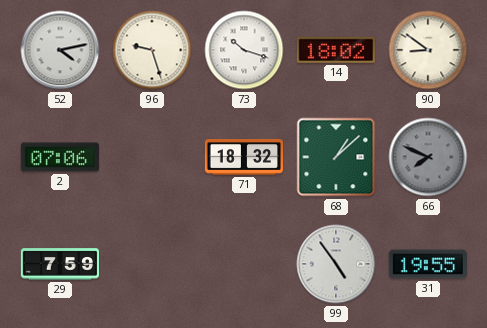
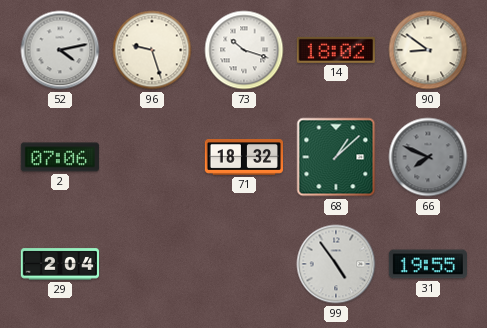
29: 7:59 -> 2:04
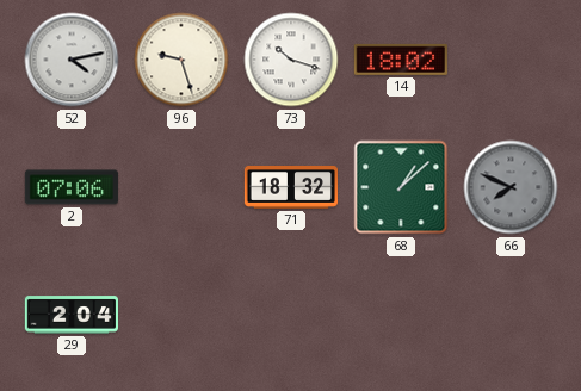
90: 8:51 -> none
99: 4:54 -> none
31: 19:55 -> none
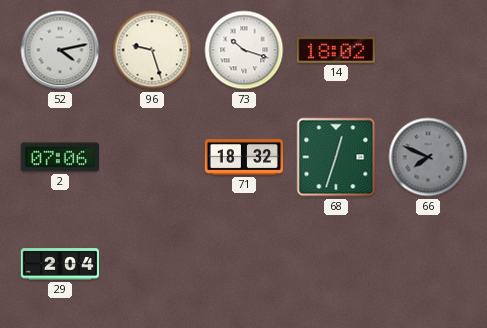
68: 1:08 -> 12:33
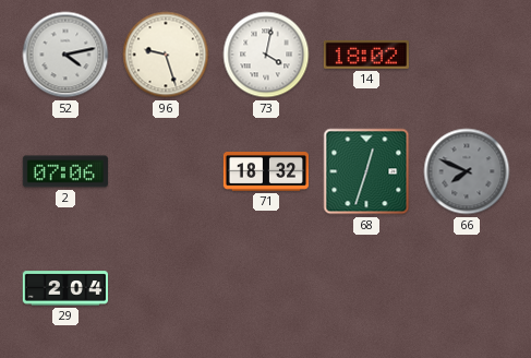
73: 10:18 -> 4:02
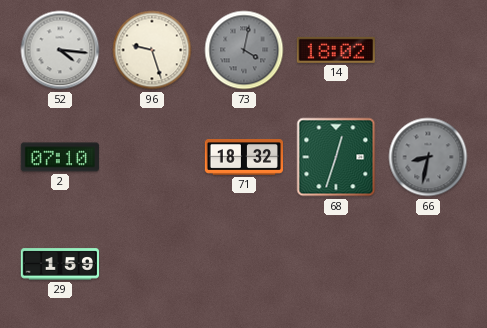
52: 4:13 -> 4:16
73 dial: white -> grey
2: 07:06 -> 07:10
66: 7:49 -> 8:32
29: 2:04 -> 1:59
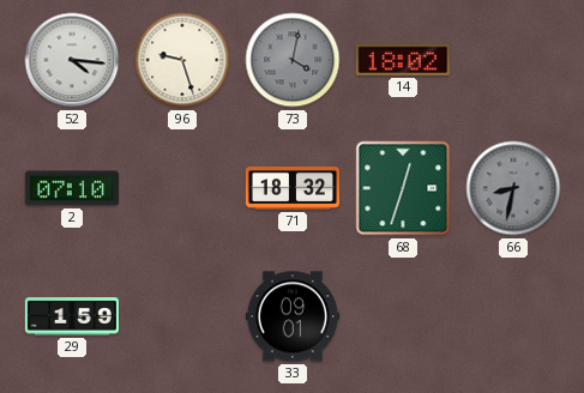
33: none -> 09:01
